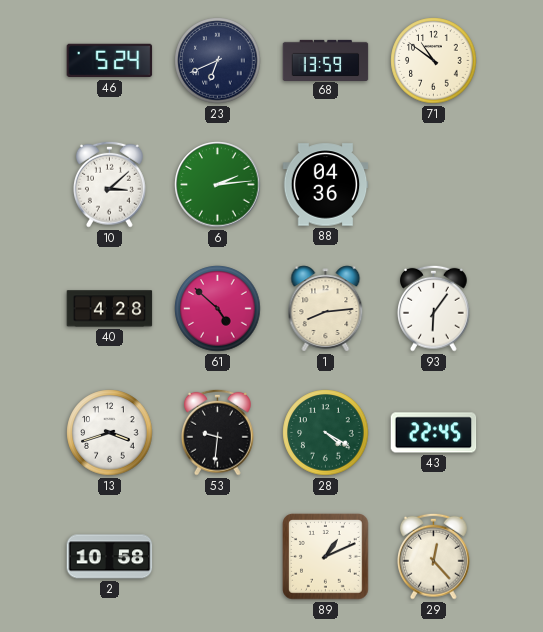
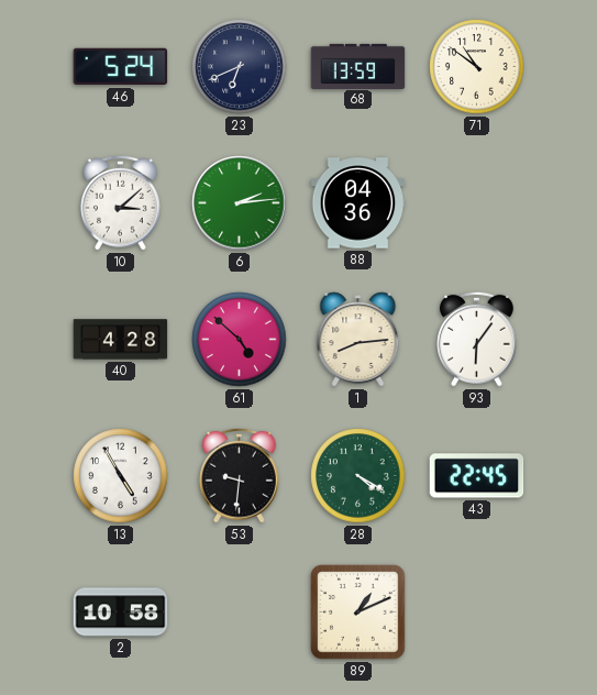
13: 3:42 -> 4:55
29: 12:23 -> none
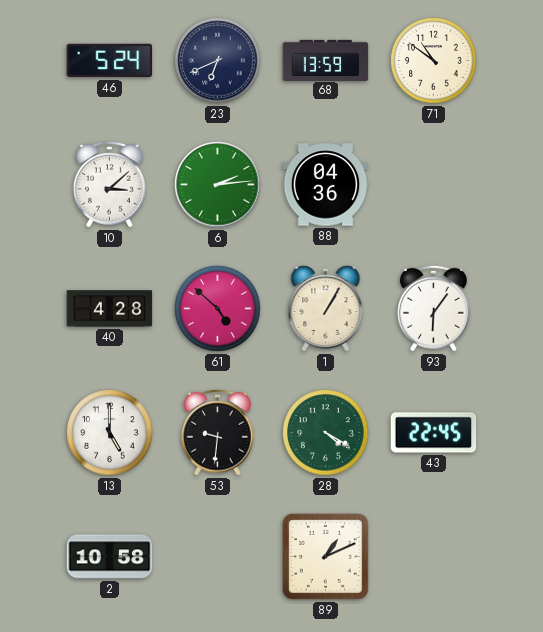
1: 8:14 -> 1:05
13: 4:55 -> 5:00
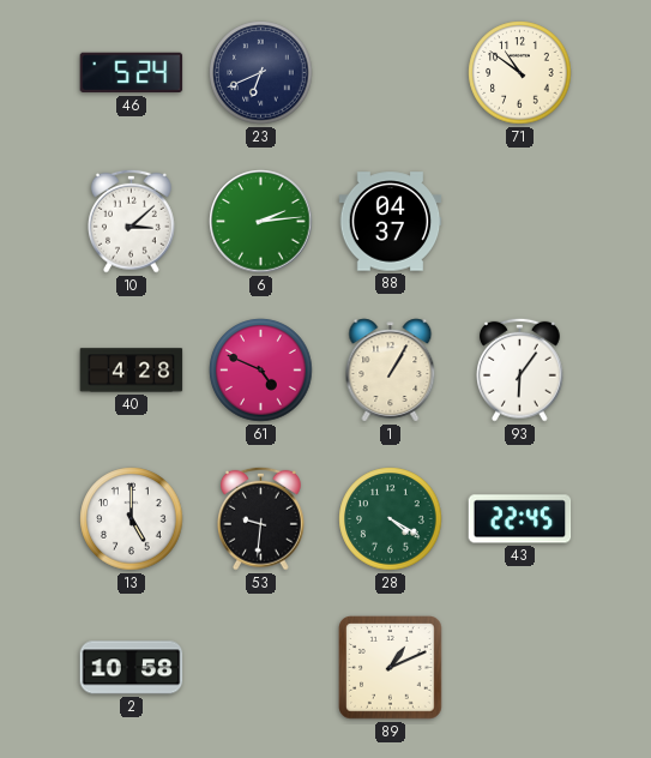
68: 13:59 -> none
88: 04:36 -> 04:37
61: 4:52 -> 4:49
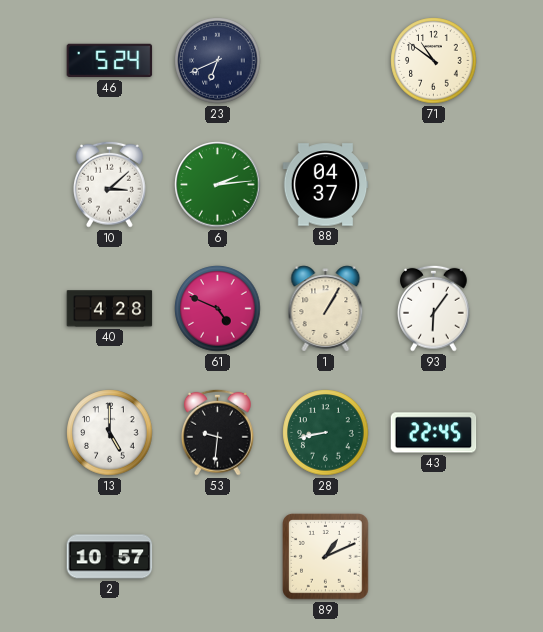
28: 4:20 -> 8:43
2: 10:58 -> 10:57
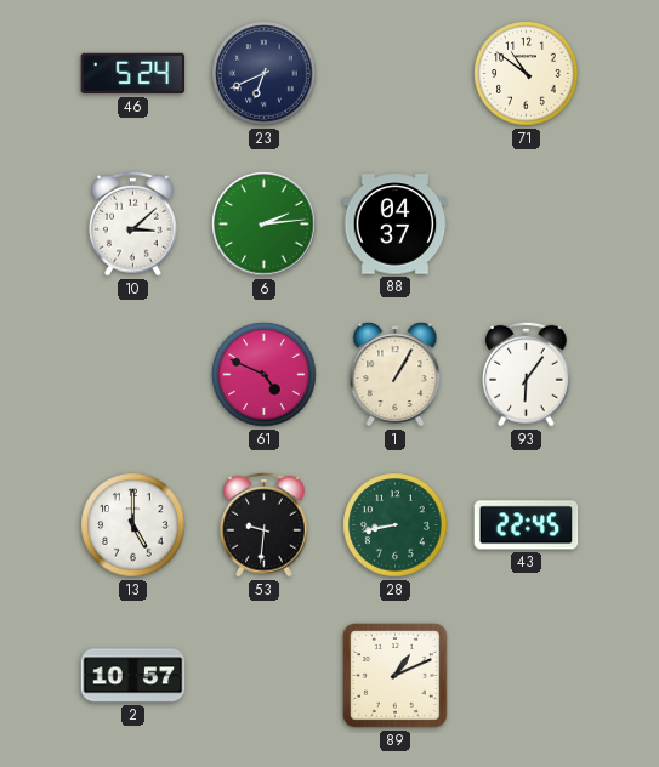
40: 4:28 -> none
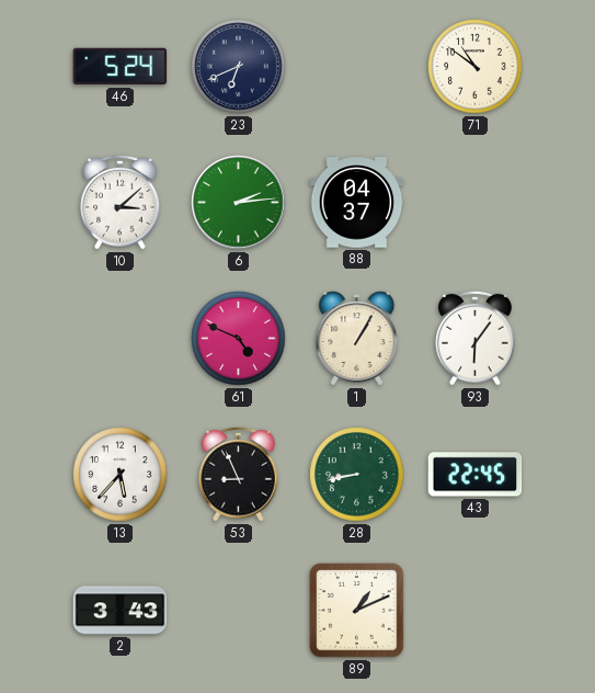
13: 5:00 -> 5:37
53: 9:31 -> 8:56
2: 10:57 -> 3:43
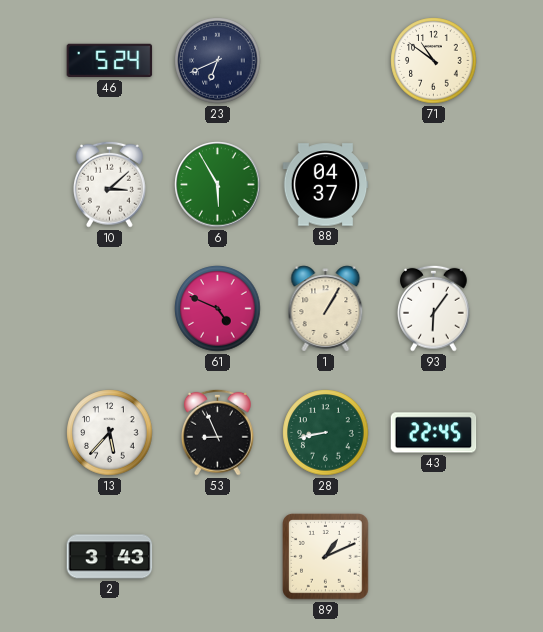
6: 2:14 -> 5:55
